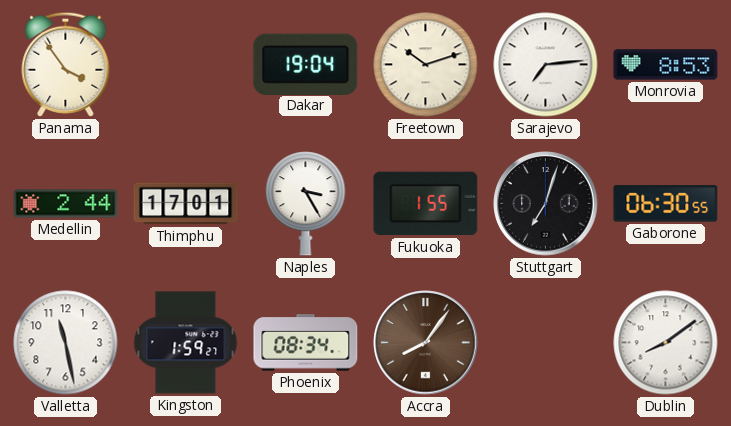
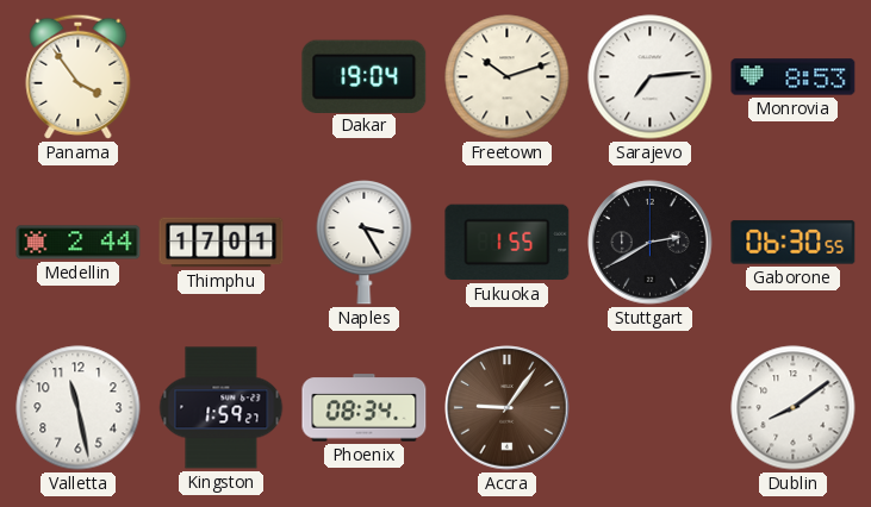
Stuttgart: 7:03 -> 2:40
Accra: 8:06 -> 9:06
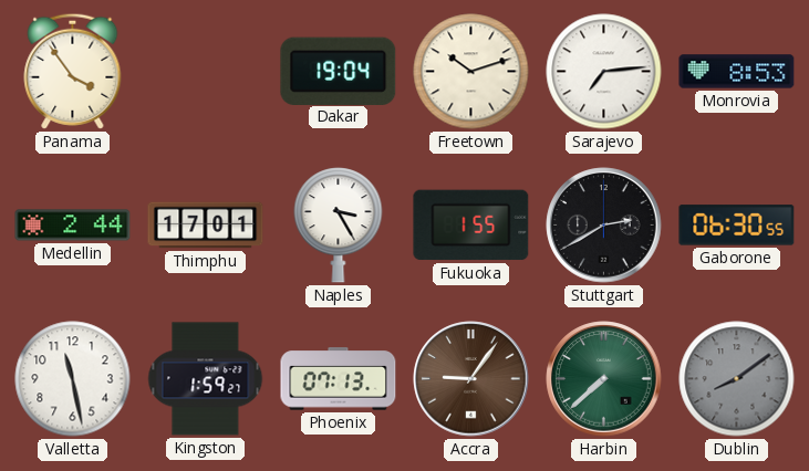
Phoenix: 08:34 -> 07:13
Harbin: none -> 7:38
Dublin dial: white -> grey
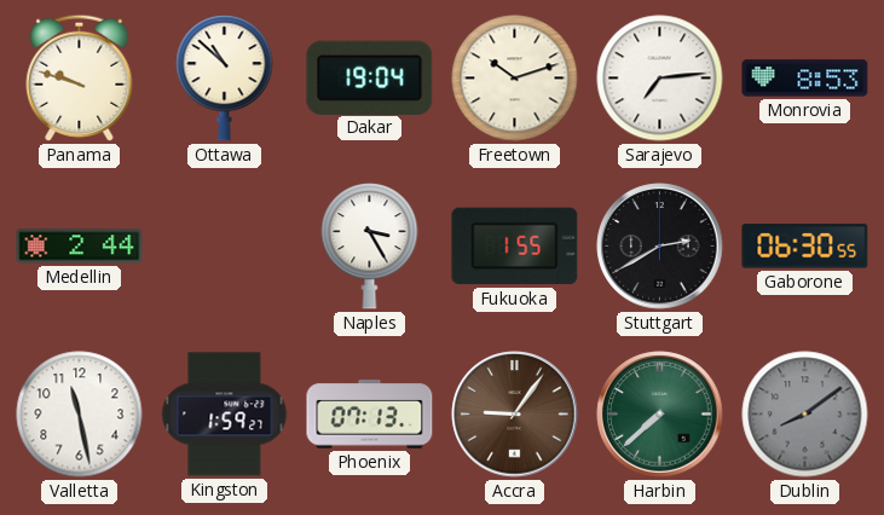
Panama: 3:54 -> 9:48
Ottawa: none -> 10:52
Thimphu: 17:01 -> none
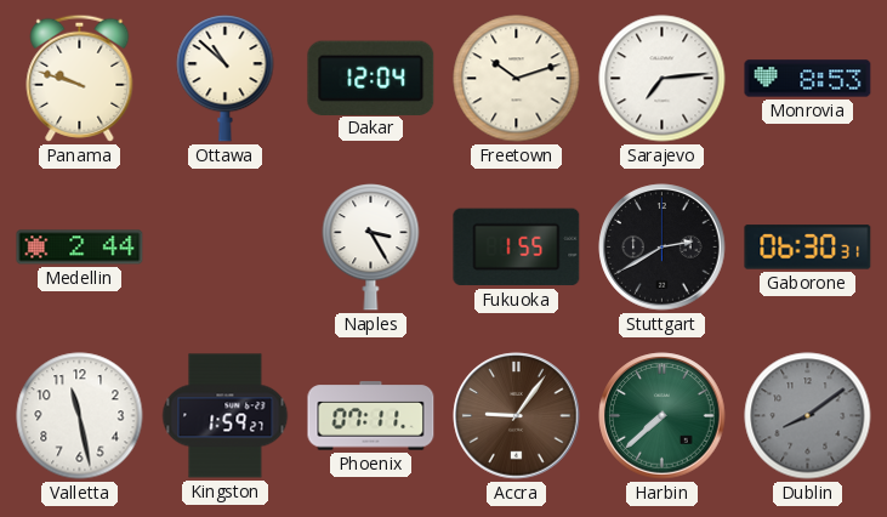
Dakar: 19:04 -> 12:04
Gaborone: 06:30:55 -> 06:30:31
Phoenix: 07:13 -> 07:11
